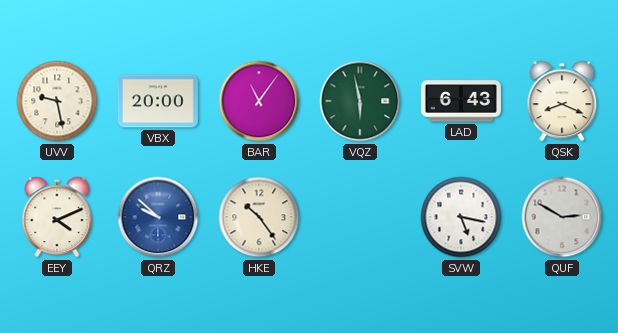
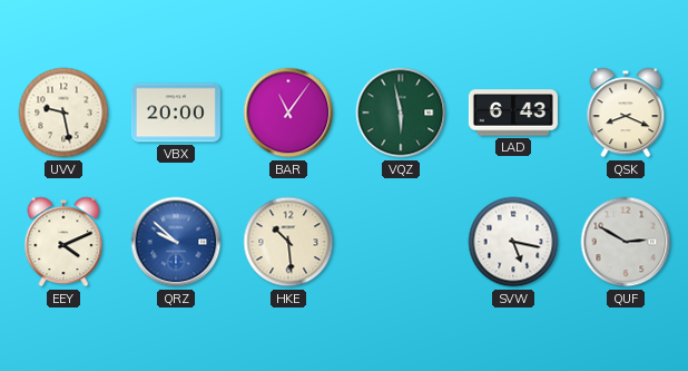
HKE: 10:24 -> 10:29
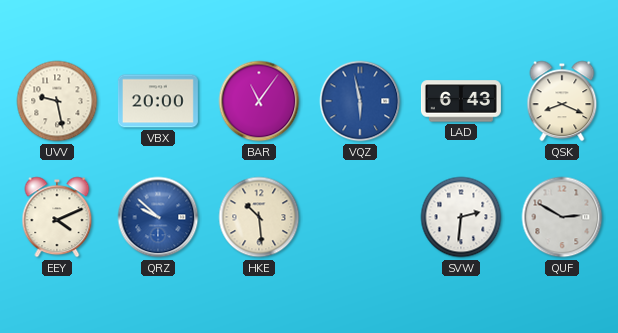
VQZ dial: green -> blue
SVW: 5:17 -> 2:31
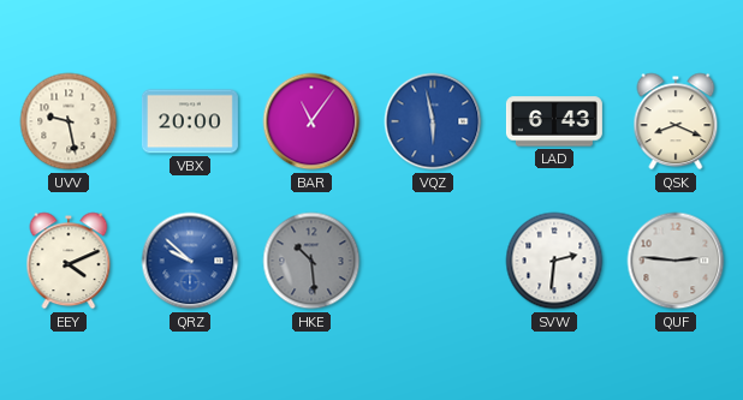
HKE dial: cream -> grey
QUF: 2:50 -> 2:46
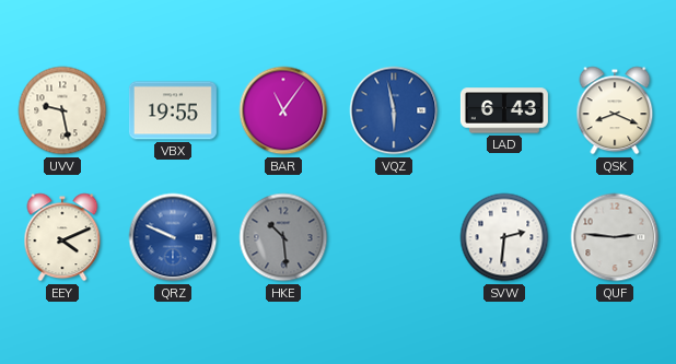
VBX: 20:00 -> 19:55
QRZ: 9:52 -> 9:49
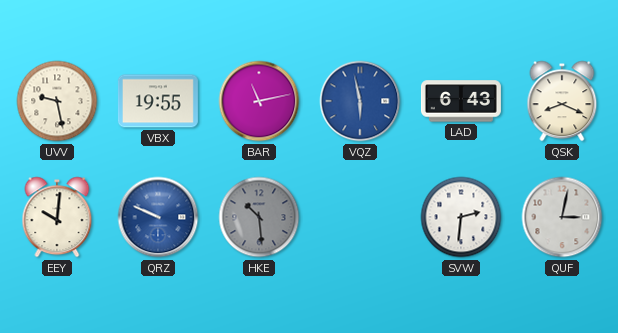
BAR: 11:06 -> 11:13
EEY: 4:11 -> 10:01
QUF: 2:46 -> 3:02
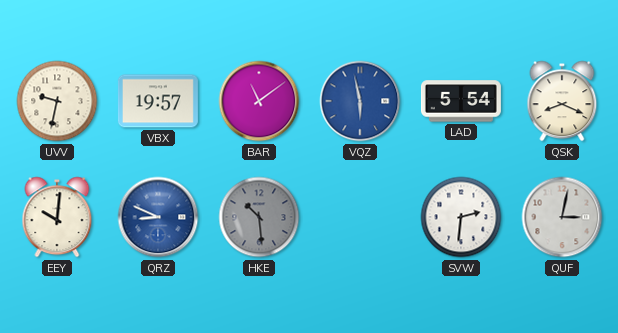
UVV: 9:28 -> 9:32
VBX: 19:55 -> 19:57
BAR: 11:13 -> 11:09
LAD: 6:43 -> 5:54
QRZ: 9:49 -> 8:49
